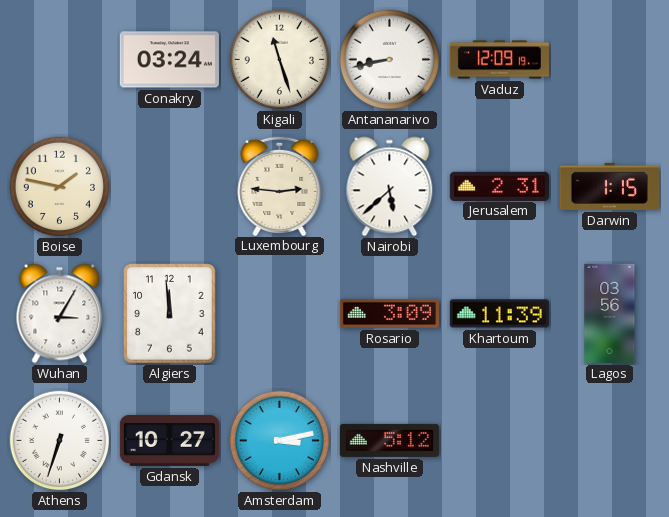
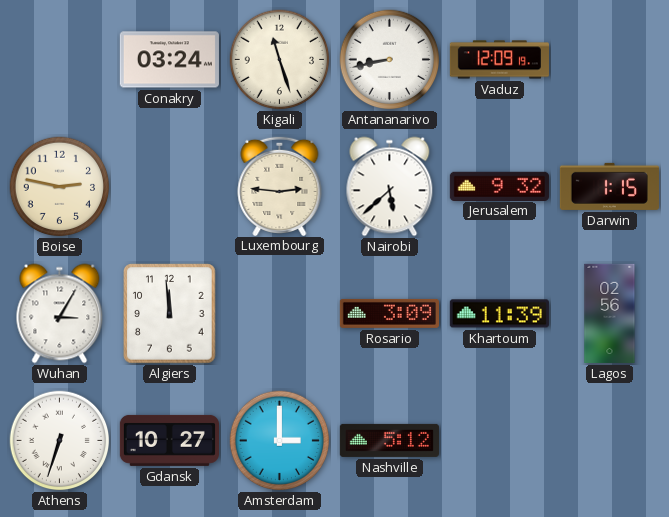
Boise: 1:47 -> 2:47
Jerusalem: 2:31 -> 9:32
Lagos: 03:56 -> 02:56
Amsterdam: 3:13 -> 3:00
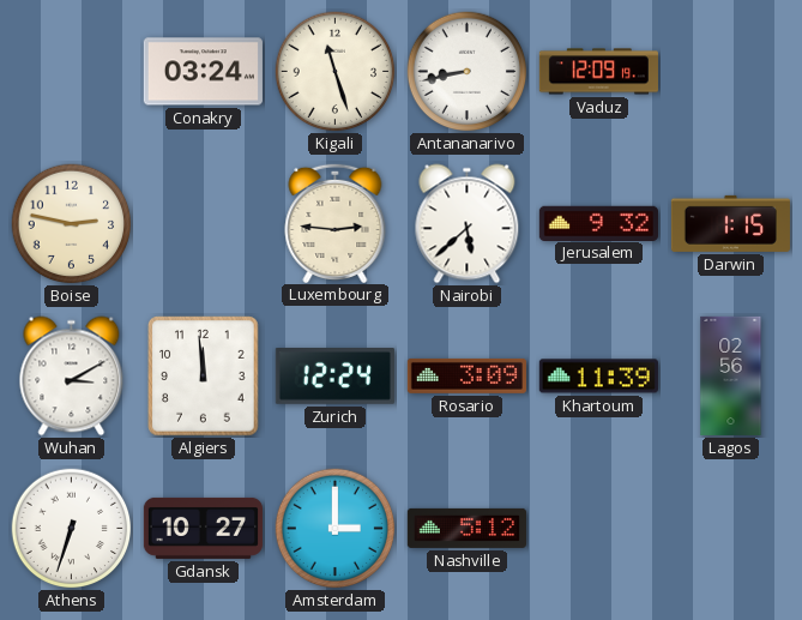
Wuhan: 3:05 -> 3:10
Zurich: none -> 12:24
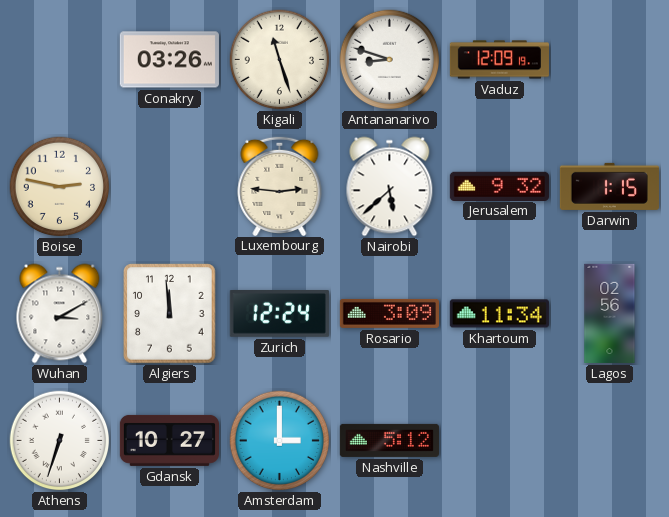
Conakry: 03:24 -> 03:26
Antananarivo: 8:43 -> 8:48
Khartoum: 11:39 -> 11:34
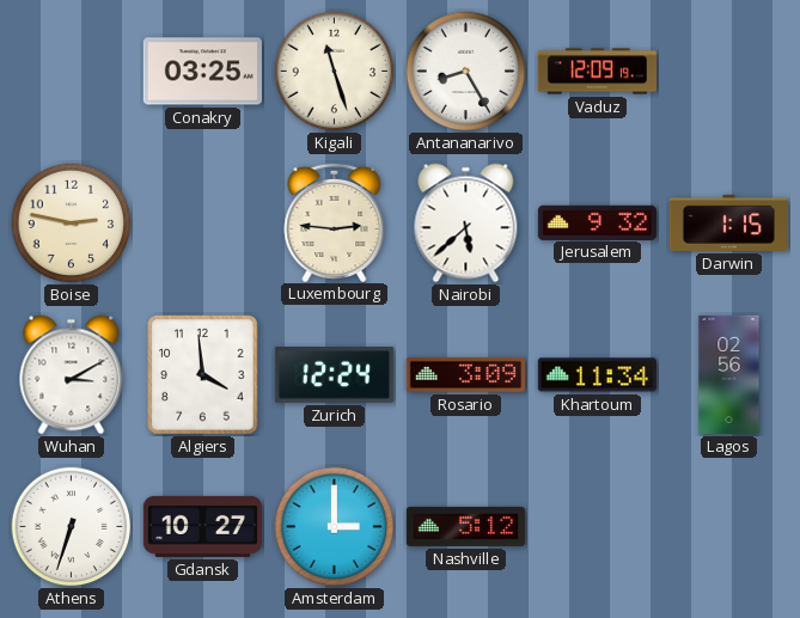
Conakry: 03:26 -> 03:25
Antananarivo: 8:48 -> 8:25
Algiers: 11:59 -> 3:59
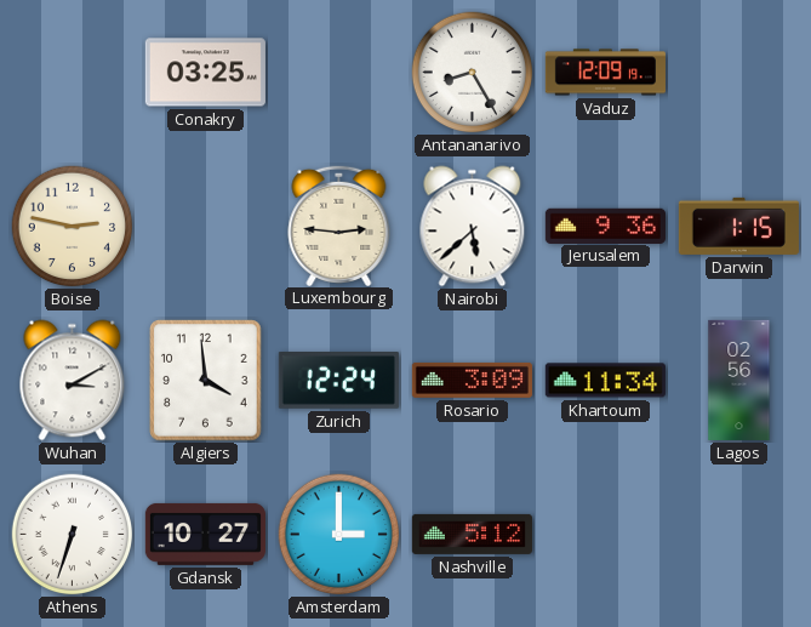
Kigali: 11:27 -> none
Jerusalem: 9:32 -> 9:36
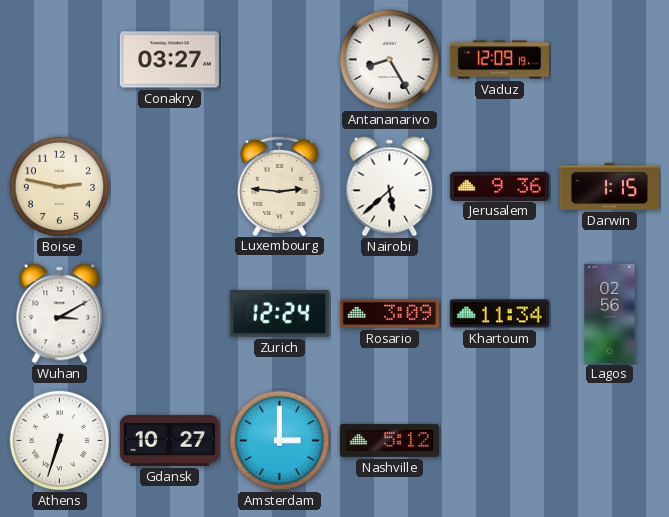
Conakry: 03:25 -> 03:27
Algiers: 3:59 -> none
